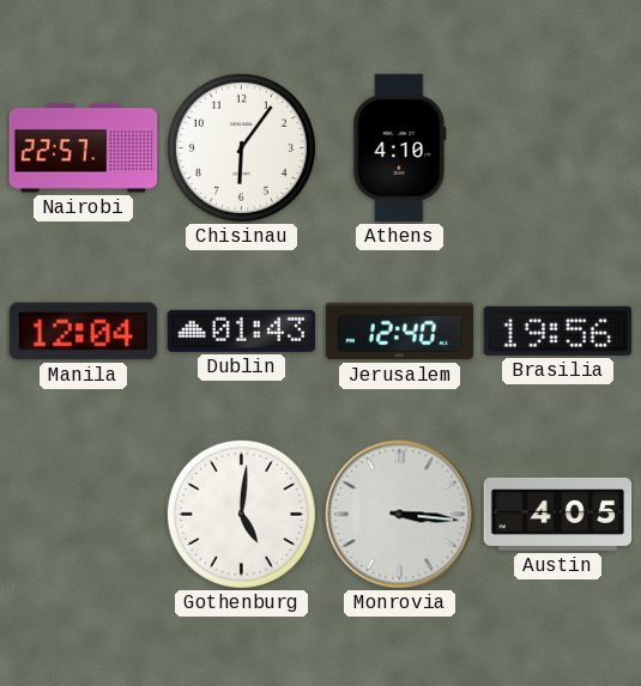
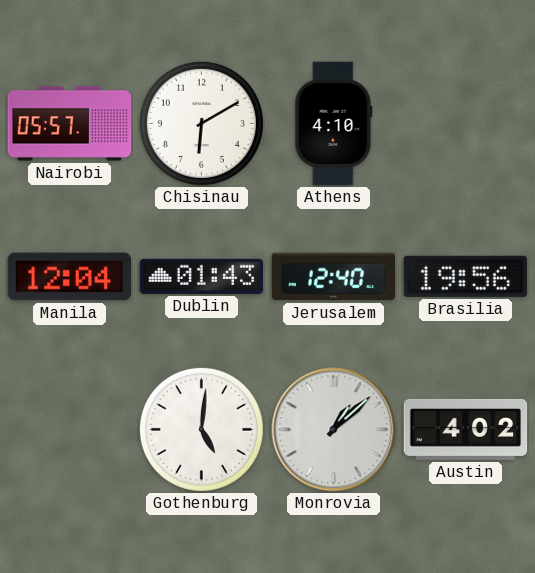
Nairobi: 22:57 -> 05:57
Chisinau: 6:06 -> 6:10
Monrovia: 3:16 -> 1:08
Austin: 4:05 -> 4:02
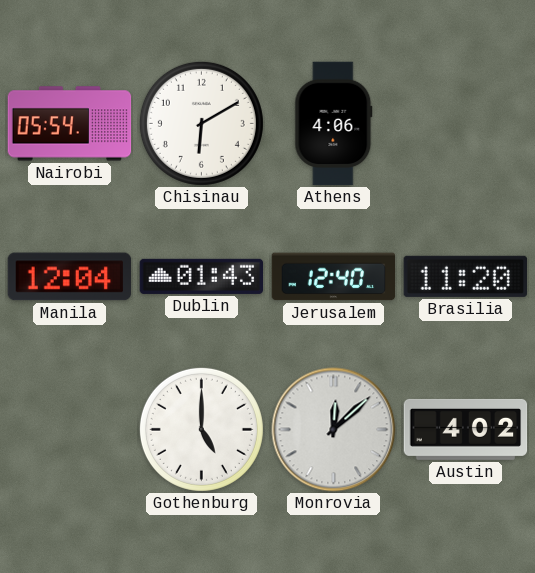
Nairobi: 05:57 -> 05:54
Athens: 4:10 -> 4:06
Brasilia: 19:56 -> 11:20
Gothenburg: 5:01 -> 5:00
Monrovia: 1:08 -> 12:08
